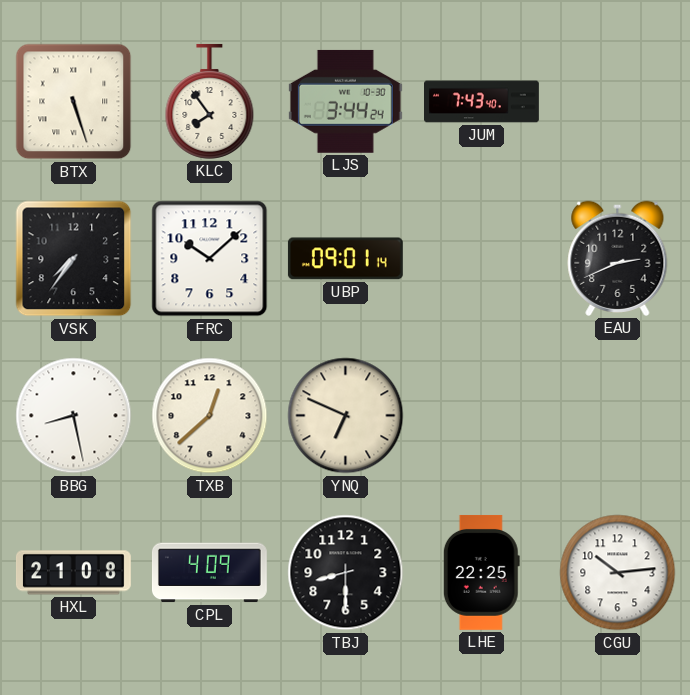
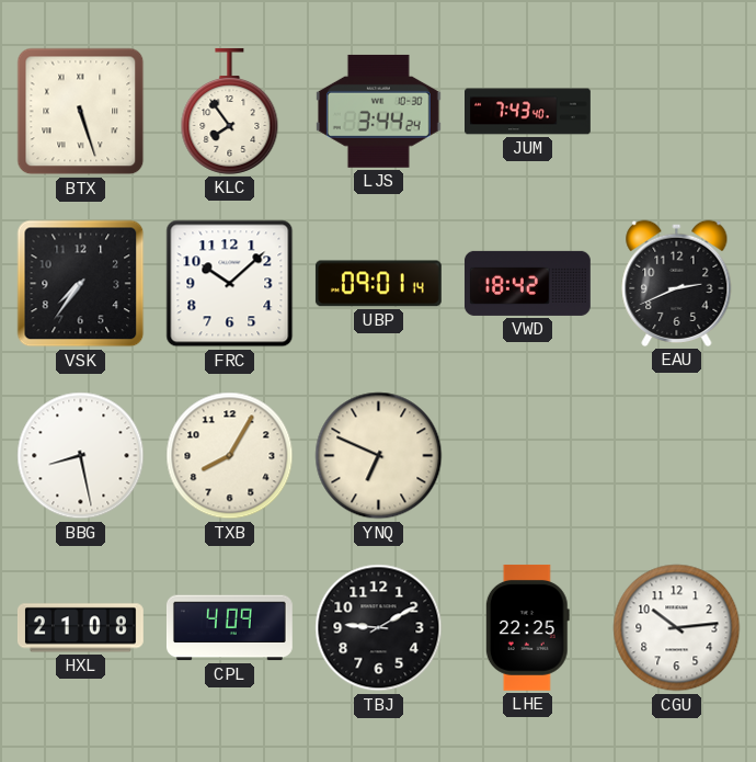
VWD: none -> 18:42
TXB: 12:38 -> 8:05
TBJ: 8:30 -> 9:10
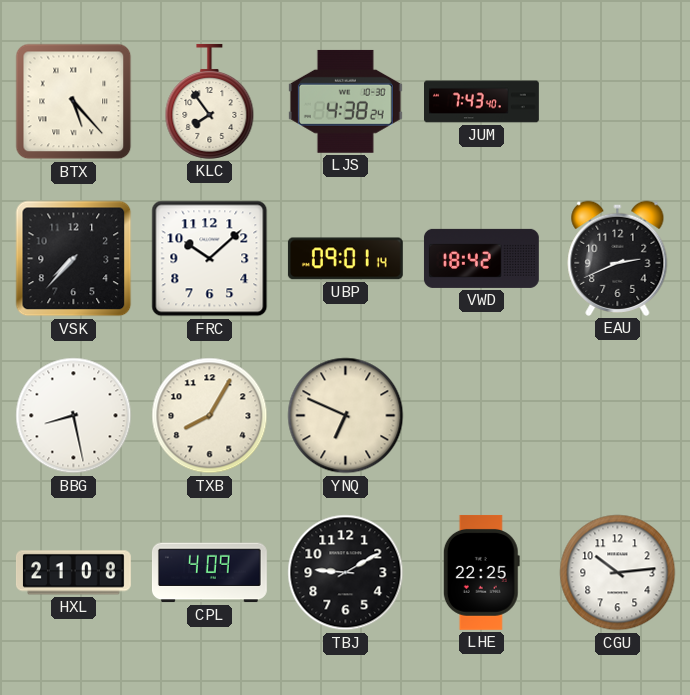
BTX: 5:27 -> 5:23
LJS: 3:44 -> 4:38
VSK: 7:36 -> 7:37
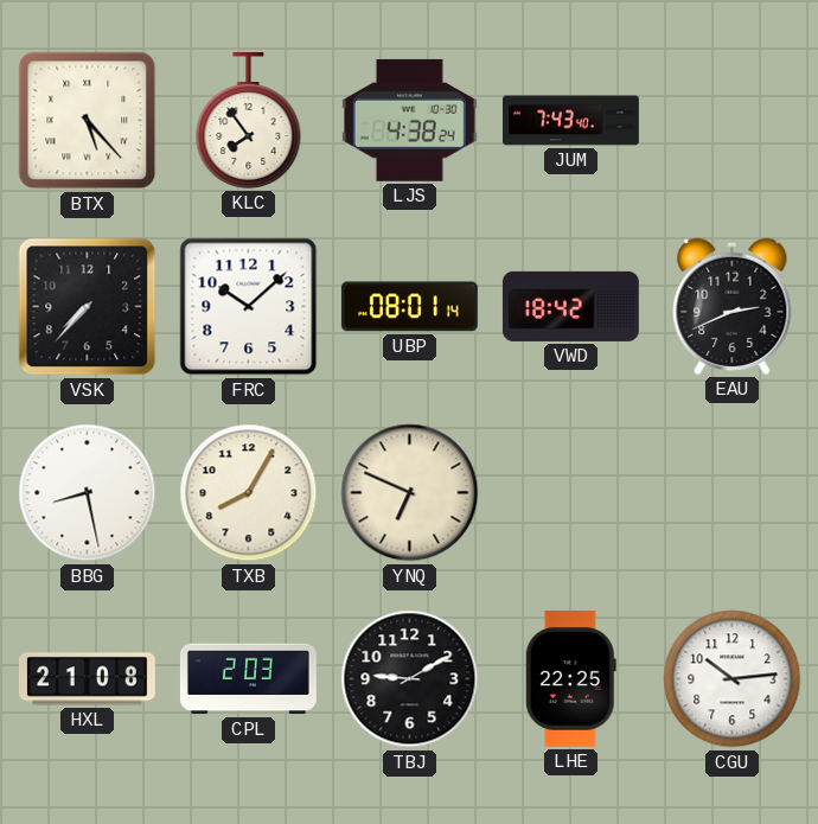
UBP: 09:01 -> 08:01
CPL: 4:09 -> 2:03
